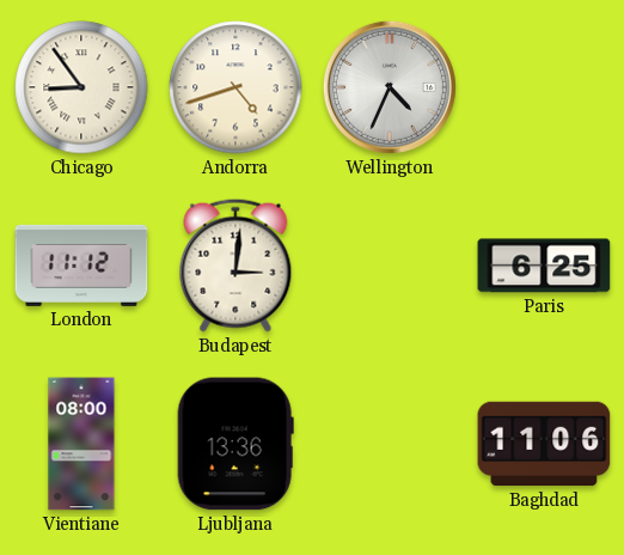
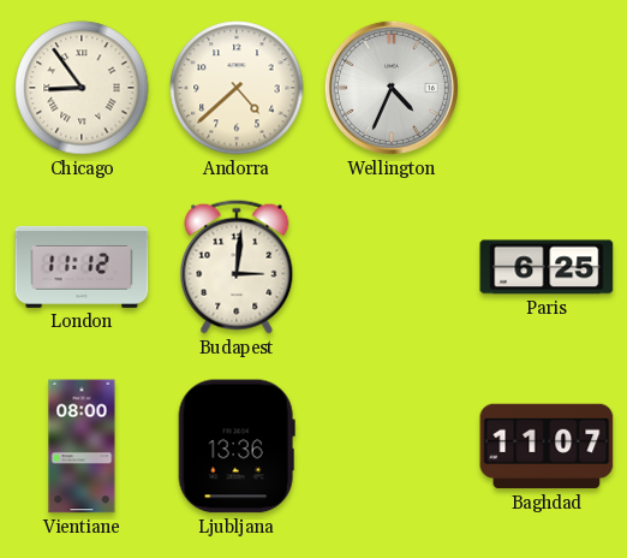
Andorra: 4:42 -> 4:38
Baghdad: 11:06 -> 11:07
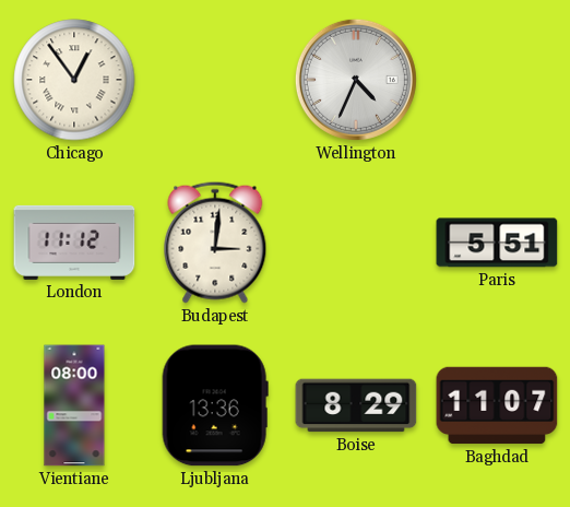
Chicago: 8:54 -> 12:54
Andorra: 4:38 -> none
Paris: 6:25 -> 5:51
Boise: none -> 8:29
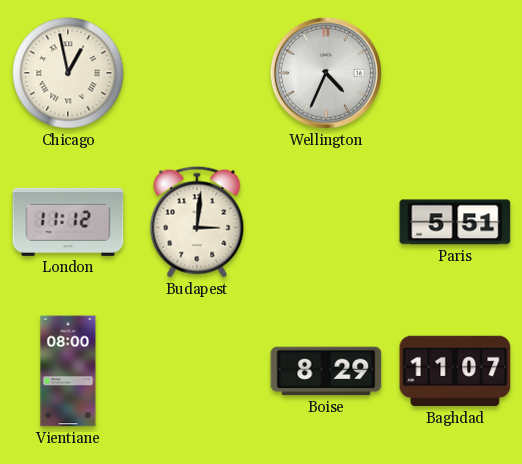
Chicago: 12:54 -> 12:58
Ljubljana: 13:36 -> none
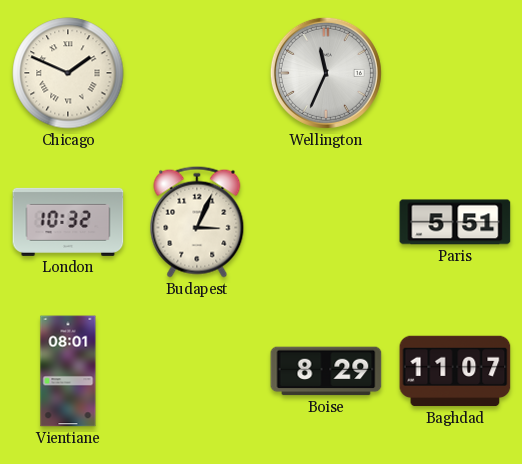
Chicago: 12:58 -> 1:49
Wellington: 4:34 -> 11:34
London: 11:12 -> 10:32
Budapest: 3:01 -> 3:04
Vientiane: 08:00 -> 08:01
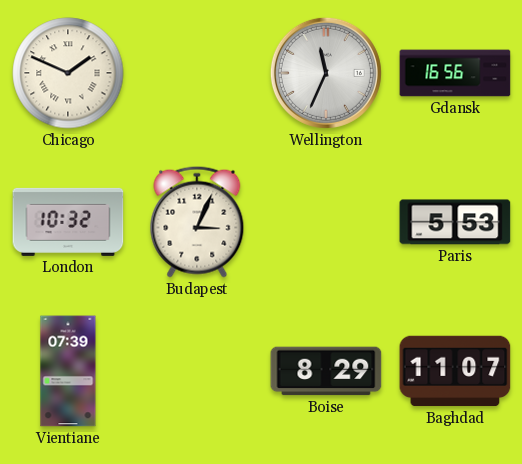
Gdansk: none -> 16:56
Paris: 5:51 -> 5:53
Vientiane: 08:01 -> 07:39
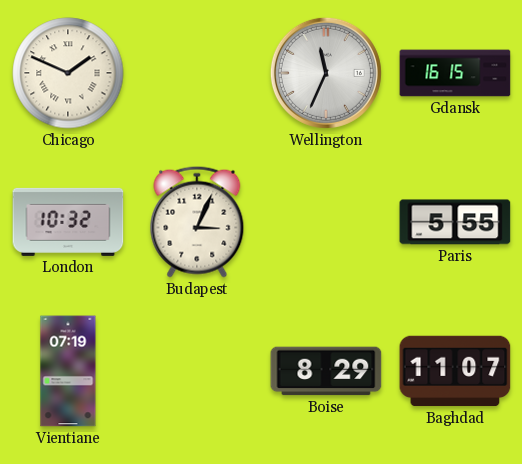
Gdansk: 16:56 -> 16:15
Paris: 5:53 -> 5:55
Vientiane: 07:39 -> 07:19
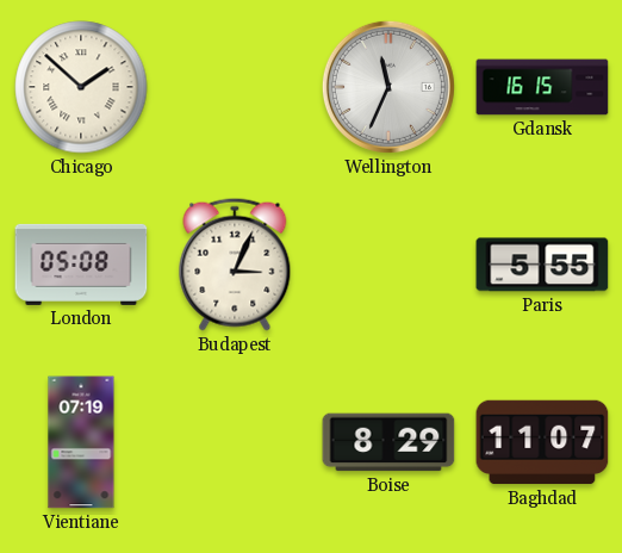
Chicago: 1:49 -> 1:52
London: 10:32 -> 05:08
